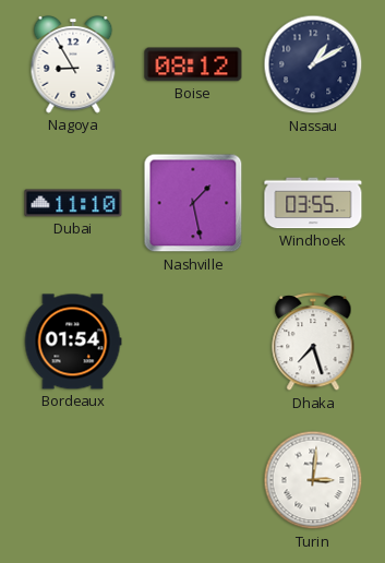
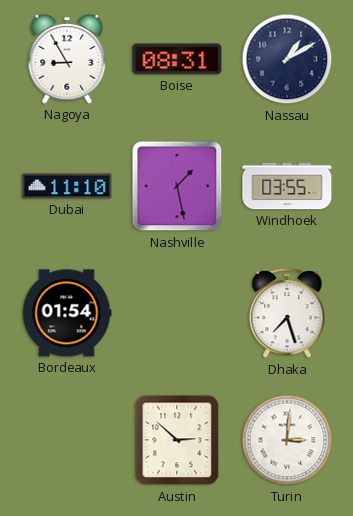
Boise: 08:12 -> 08:31
Austin: none -> 2:52
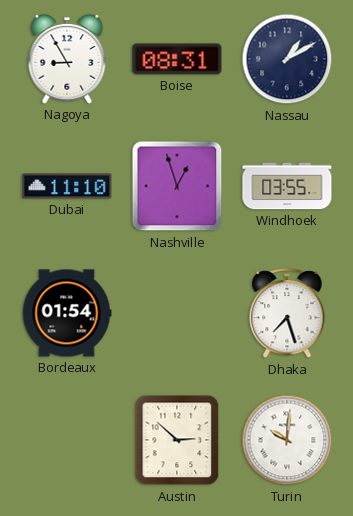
Nashville: 1:28 -> 12:57
Turin: 3:01 -> 10:01
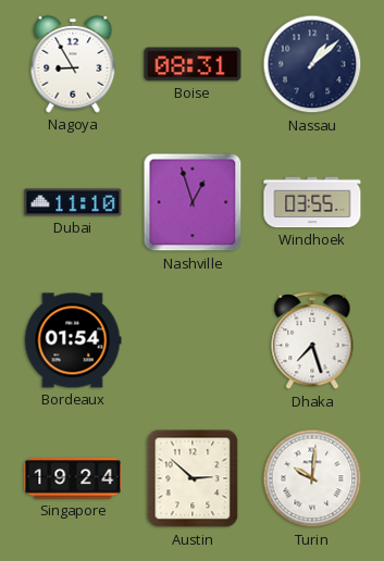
Nassau: 1:10 -> 1:08
Singapore: none -> 19:24
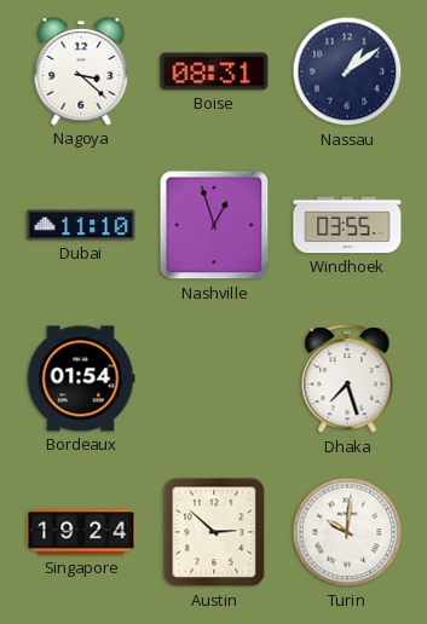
Nagoya: 8:55 -> 3:22
Nassau: 1:08 -> 1:09
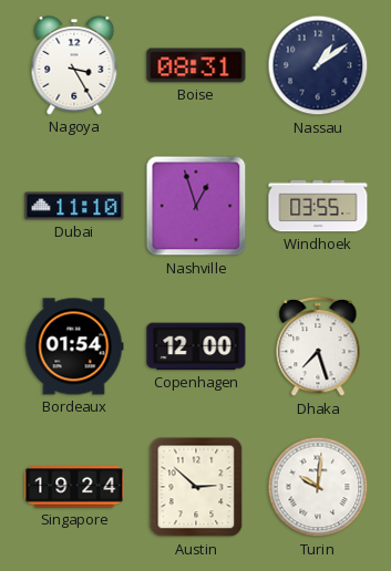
Nagoya: 3:22 -> 3:25
Copenhagen: none -> 12:00
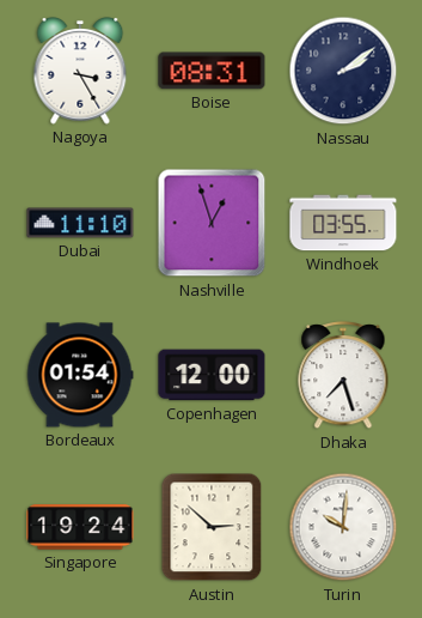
Nassau: 1:09 -> 2:09
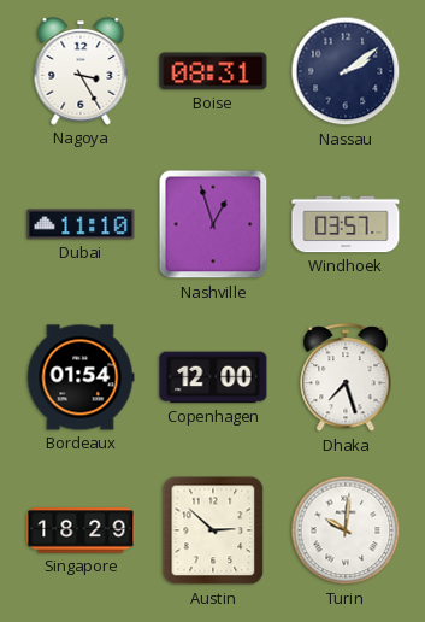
Windhoek: 03:55 -> 03:57
Singapore: 19:24 -> 18:29
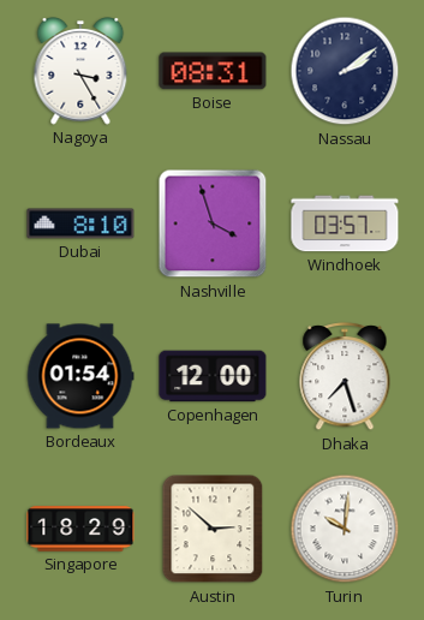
Dubai: 11:10 -> 8:10
Nashville: 12:57 -> 3:57
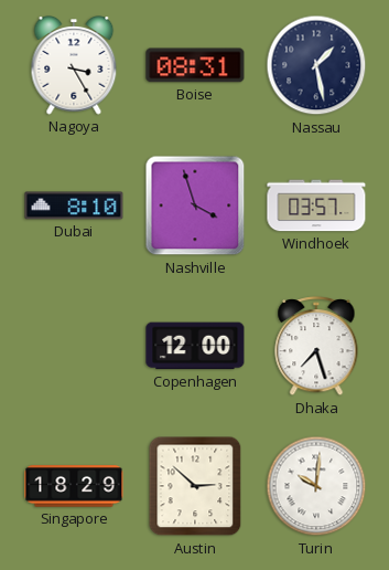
Nassau: 2:09 -> 1:28
Bordeaux: 01:54 -> none
